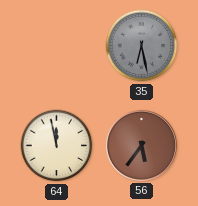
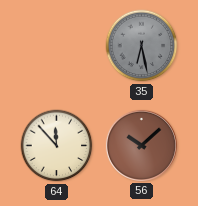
64: 11:58 -> 11:53
56: 5:36 -> 10:08
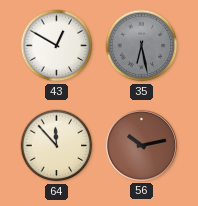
43: none -> 12:50
56: 10:08 -> 10:13
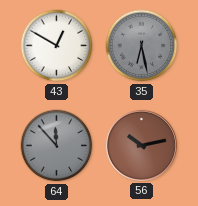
64 dial: cream -> grey
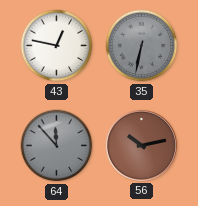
43: 12:50 -> 12:47
35: 6:28 -> 6:32
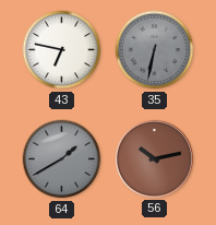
43: 12:47 -> 6:47
64: 11:53 -> 1:40
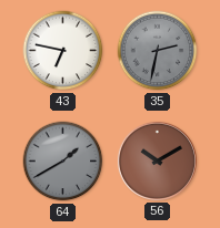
35: 6:32 -> 2:32
56: 10:13 -> 10:10
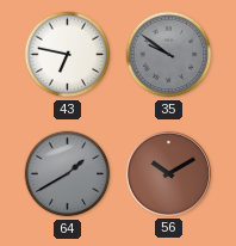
35: 2:32 -> 9:51
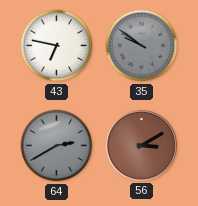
64: 1:40 -> 2:40
56: 10:10 -> 3:10
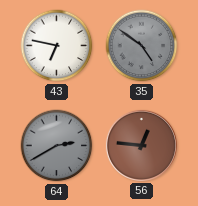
35: 9:51 -> 4:51
56: 3:10 -> 12:46
